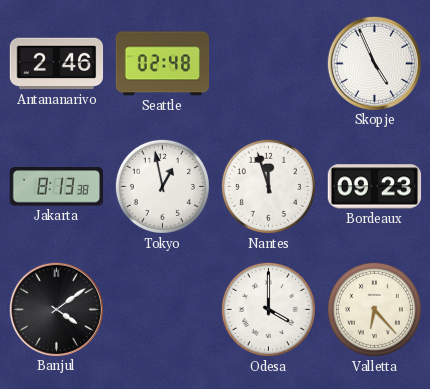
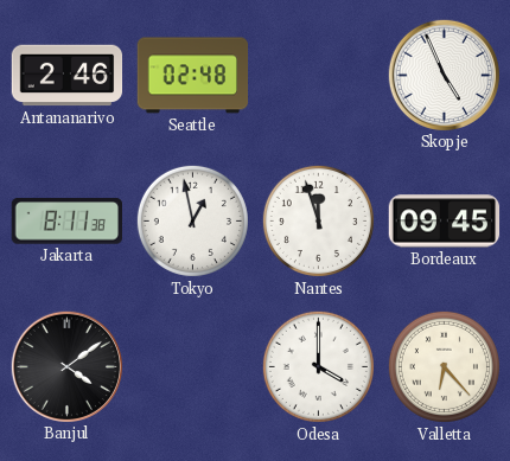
Jakarta: 8:13 -> 8:11
Bordeaux: 09:23 -> 09:45
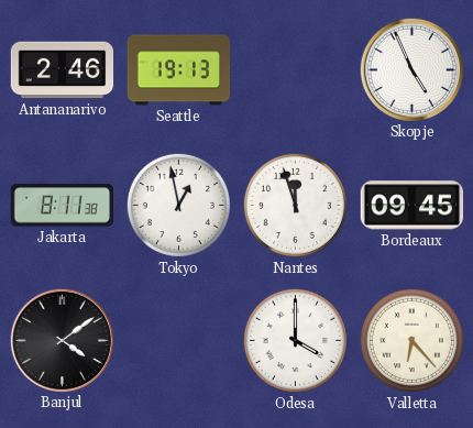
Seattle: 02:48 -> 19:13
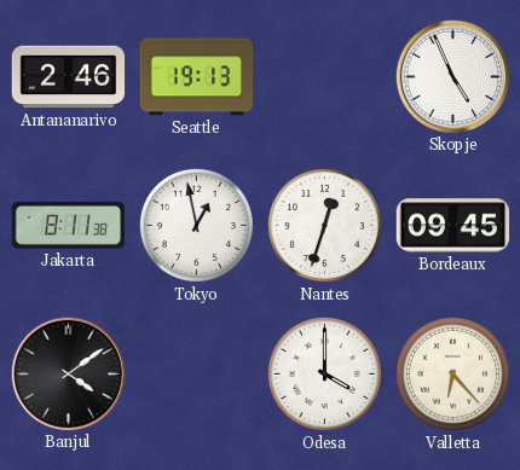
Nantes: 11:57 -> 12:33
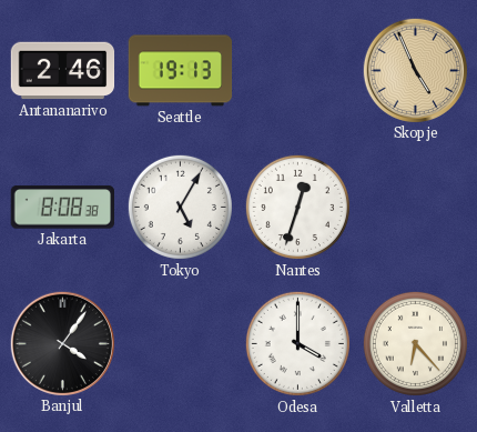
Skopje dial: white -> champagne
Jakarta: 8:11 -> 8:08
Tokyo: 12:58 -> 5:05
Bordeaux: 09:45 -> none
Banjul: 4:09 -> 4:06
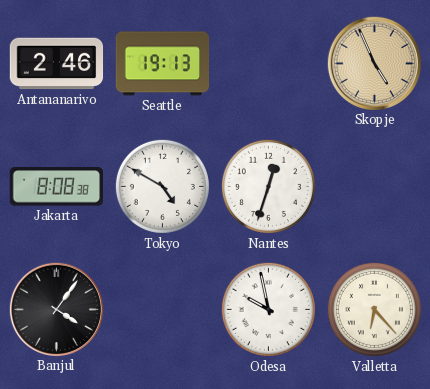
Tokyo: 5:05 -> 4:50
Odesa: 4:00 -> 9:58
